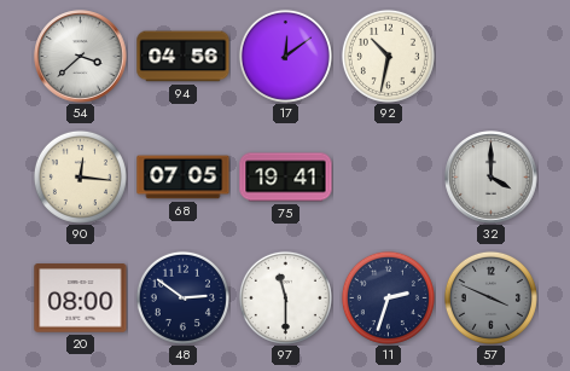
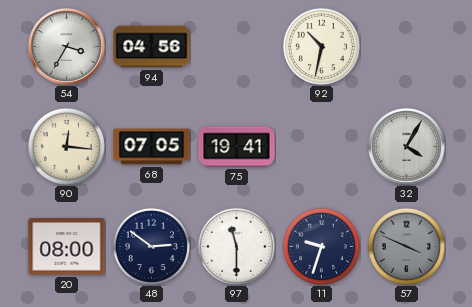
54: 3:38 -> 3:35
17: 12:09 -> none
32: 4:00 -> 4:05
11: 2:33 -> 9:33
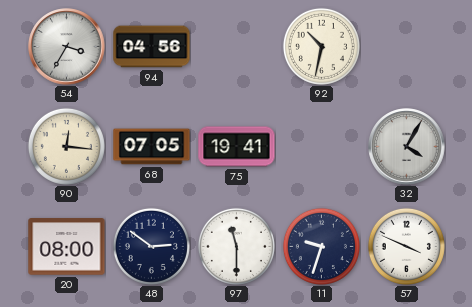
57 dial: grey -> white
